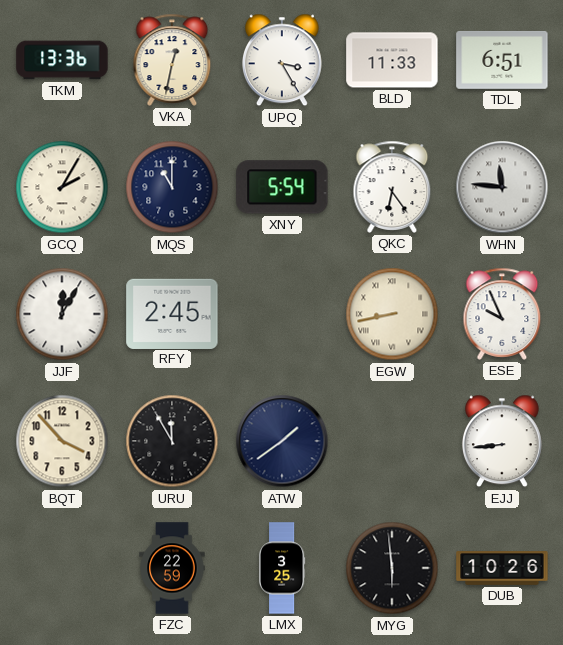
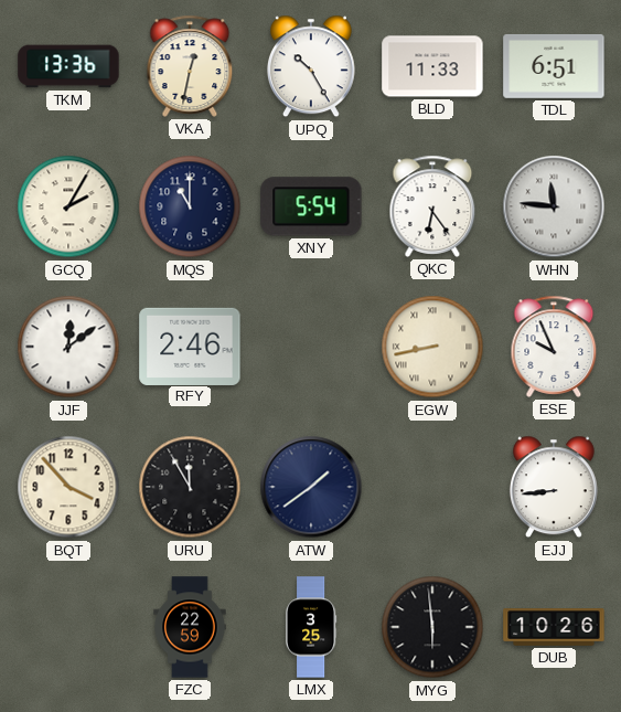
UPQ: 3:25 -> 10:25
JJF: 12:05 -> 12:09
RFY: 2:45 -> 2:46
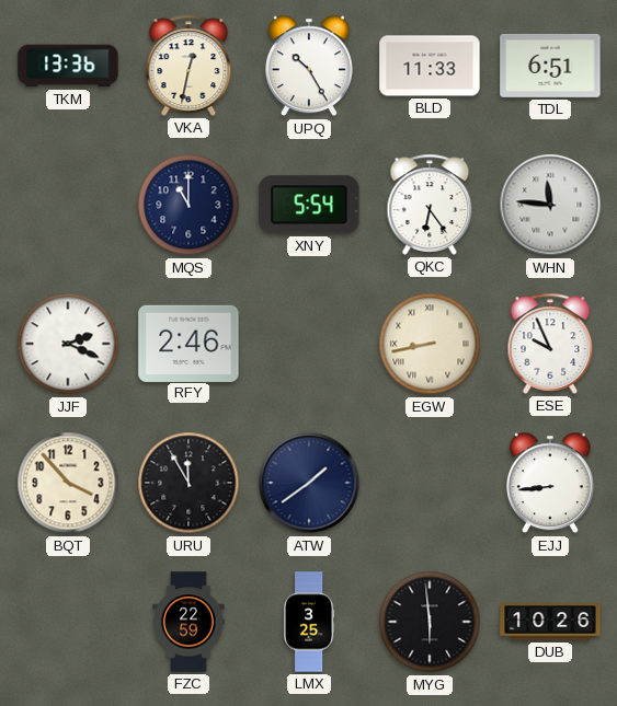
GCQ: 2:05 -> none
JJF: 12:09 -> 2:19
